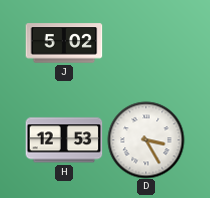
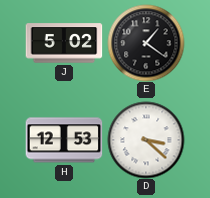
E: none -> 1:21
D: 3:25 -> 3:22
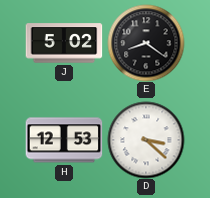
E: 1:21 -> 8:21
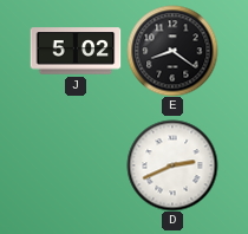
H: 12:53 -> none
D: 3:22 -> 2:41
